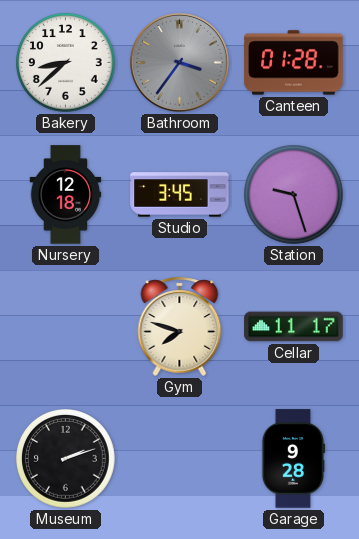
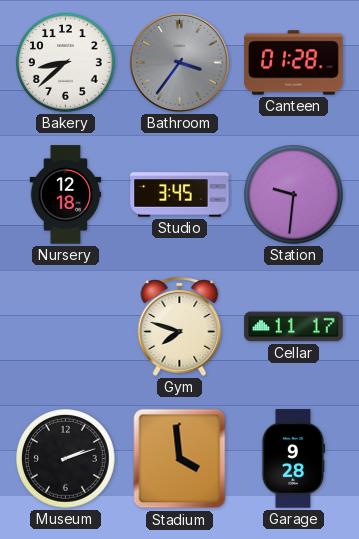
Station: 9:27 -> 9:31
Stadium: none -> 3:59
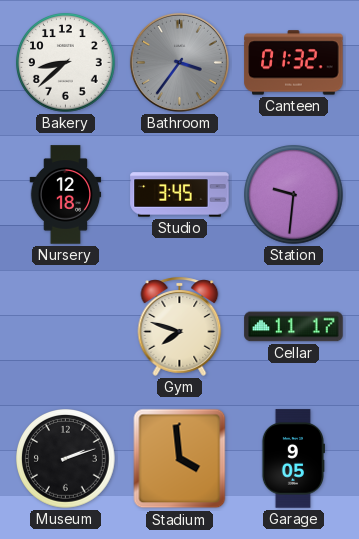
Canteen: 01:28 -> 01:32
Garage: 9:28 -> 9:05
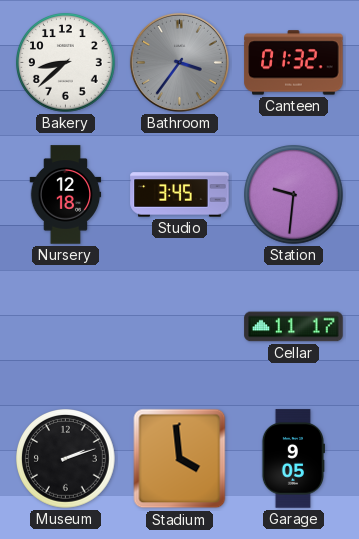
Gym: 7:48 -> none
